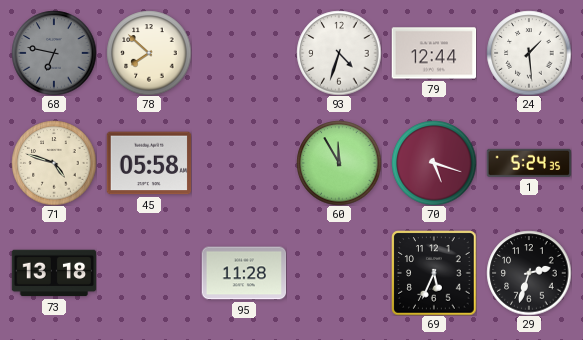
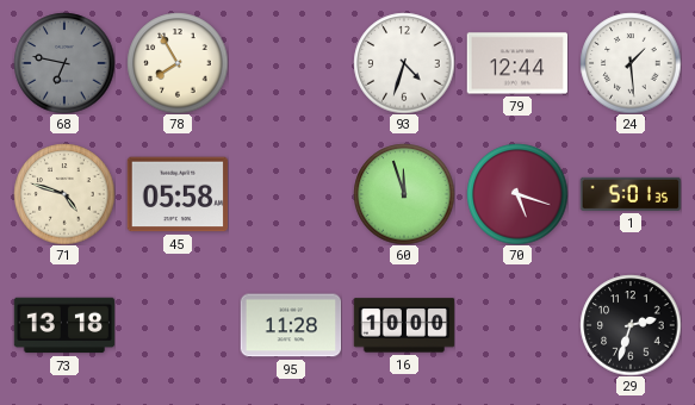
78: 7:52 -> 7:55
60: 11:55 -> 11:57
1: 5:24 -> 5:01
16: none -> 10:00
69: 5:34 -> none
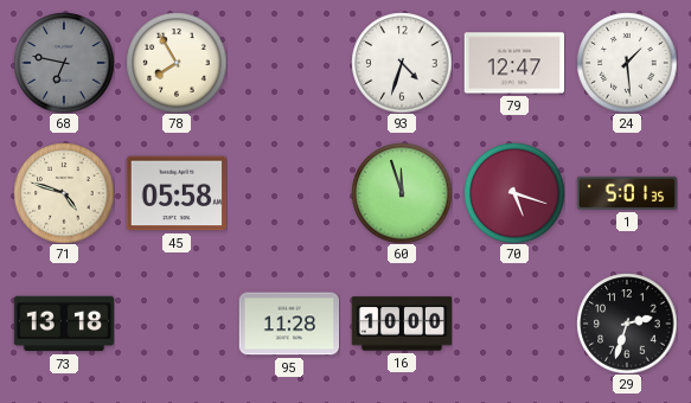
79: 12:44 -> 12:47
